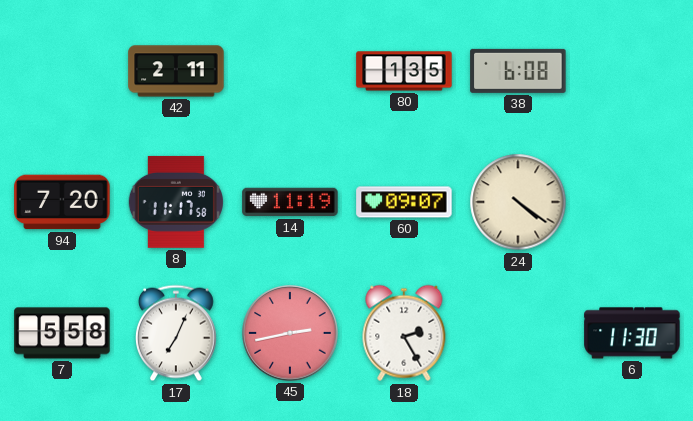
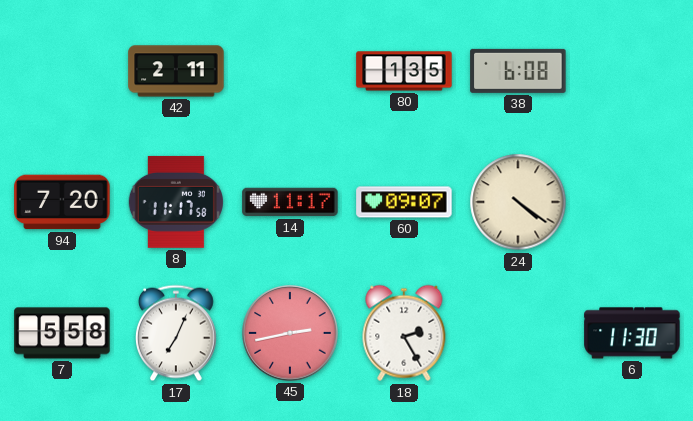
14: 11:19 -> 11:17
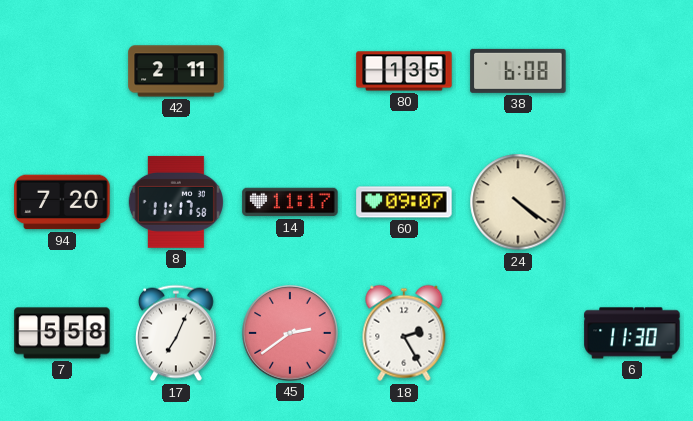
45: 2:43 -> 2:39
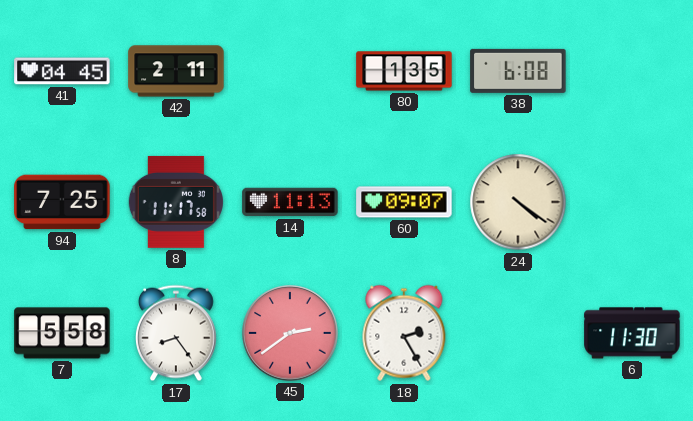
41: none -> 04:45
94: 7:20 -> 7:25
14: 11:17 -> 11:13
17: 7:04 -> 8:24
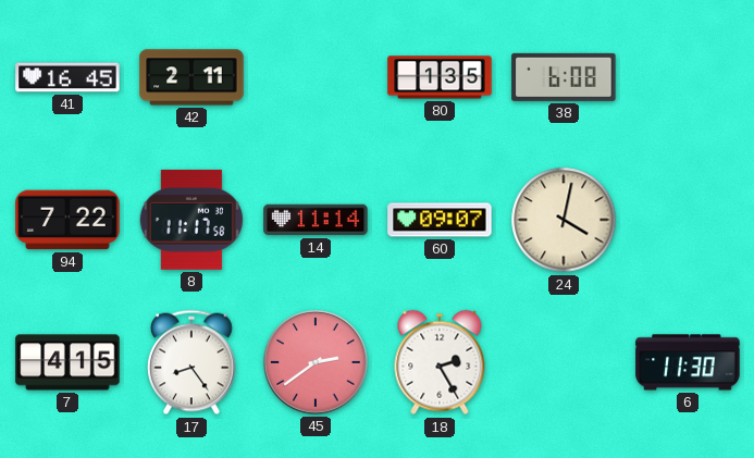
41: 04:45 -> 16:45
94: 7:25 -> 7:22
14: 11:13 -> 11:14
24: 4:21 -> 4:02
7: 5:58 -> 4:15
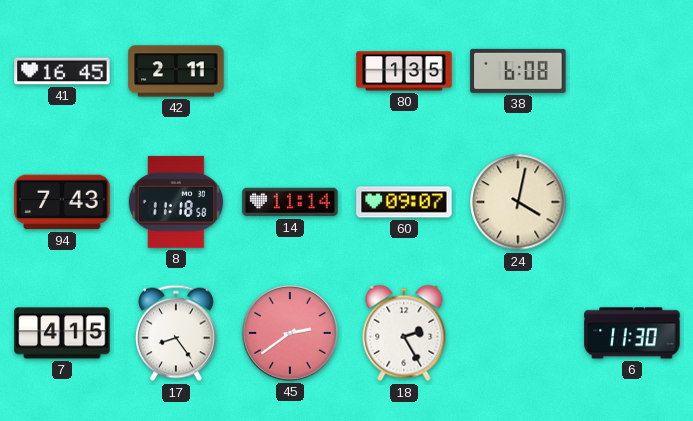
94: 7:22 -> 7:43
8: 11:17 -> 11:18
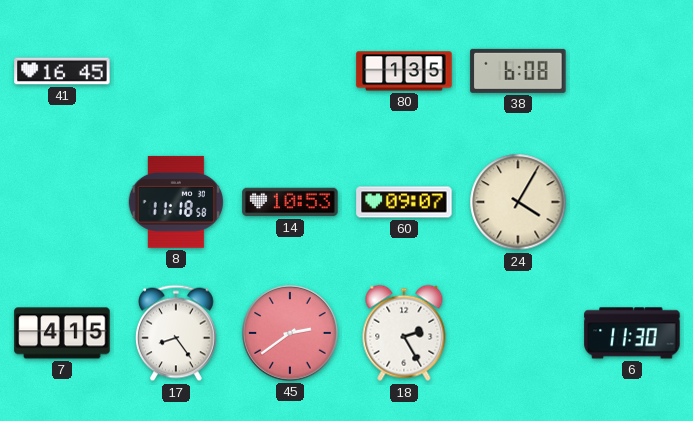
42: 2:11 -> none
94: 7:43 -> none
14: 11:14 -> 10:53
24: 4:02 -> 4:05
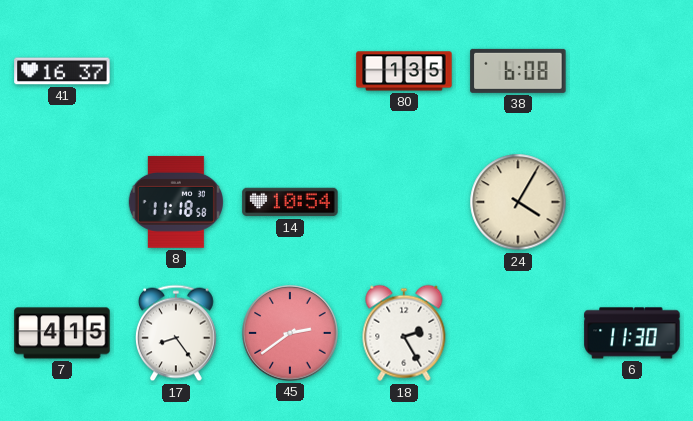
41: 16:45 -> 16:37
14: 10:53 -> 10:54
60: 09:07 -> none
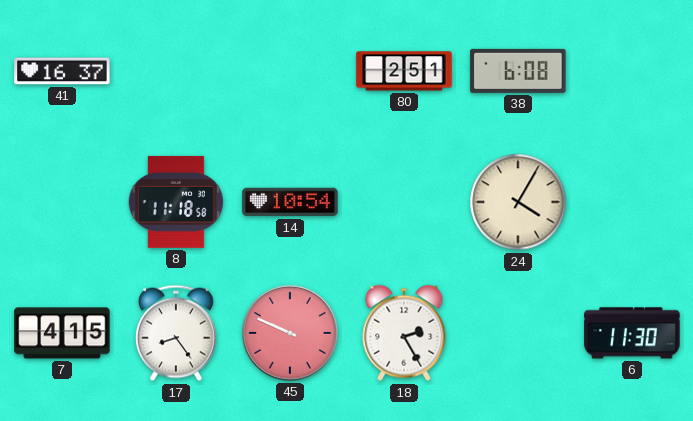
80: 1:35 -> 2:51
45: 2:39 -> 9:49
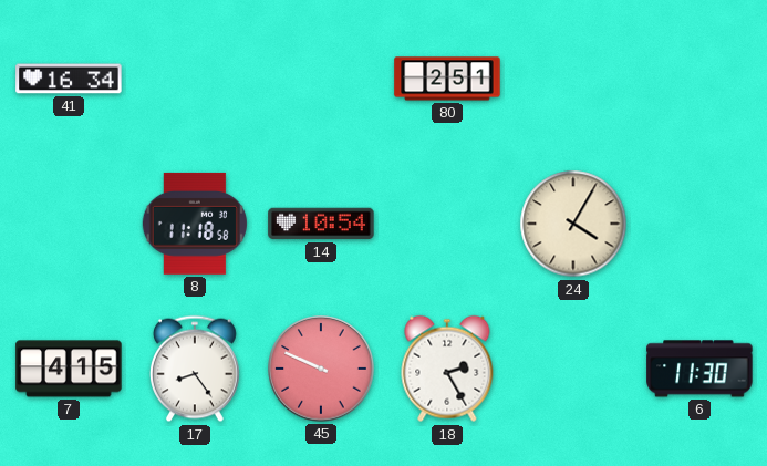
41: 16:37 -> 16:34
38: 6:08 -> none
